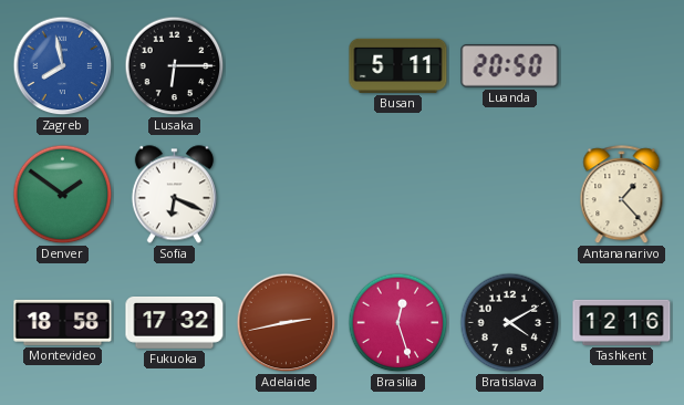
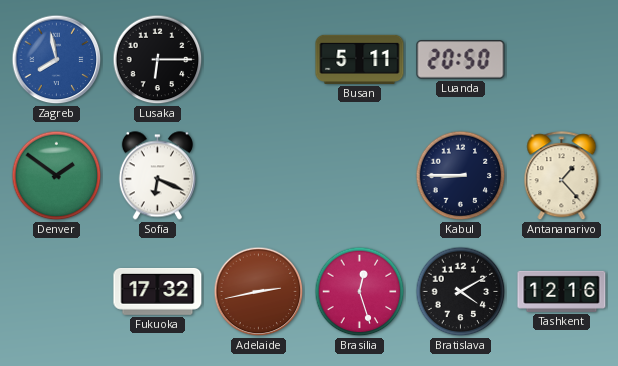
Kabul: none -> 8:45
Montevideo: 18:58 -> none
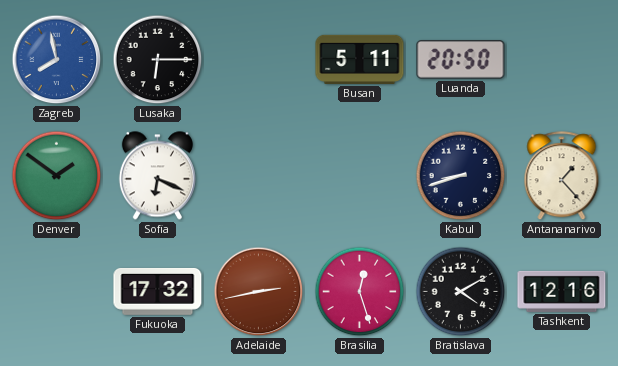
Kabul: 8:45 -> 8:42
